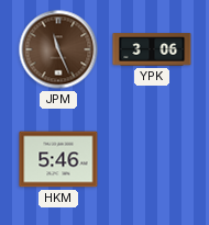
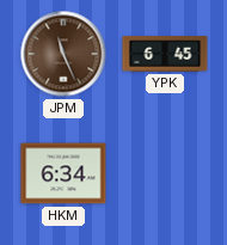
YPK: 3:06 -> 6:45
HKM: 5:46 -> 6:34
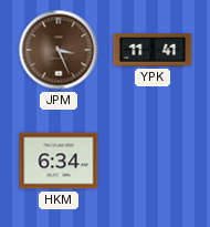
JPM: 11:26 -> 3:26
YPK: 6:45 -> 11:41
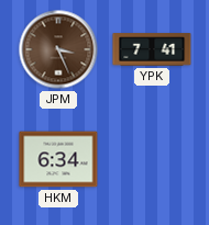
YPK: 11:41 -> 7:41
